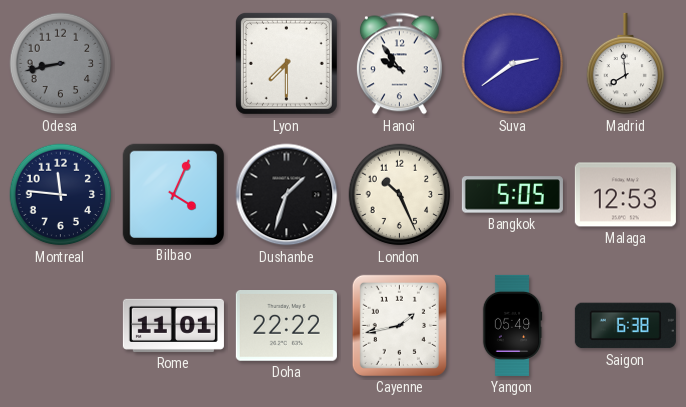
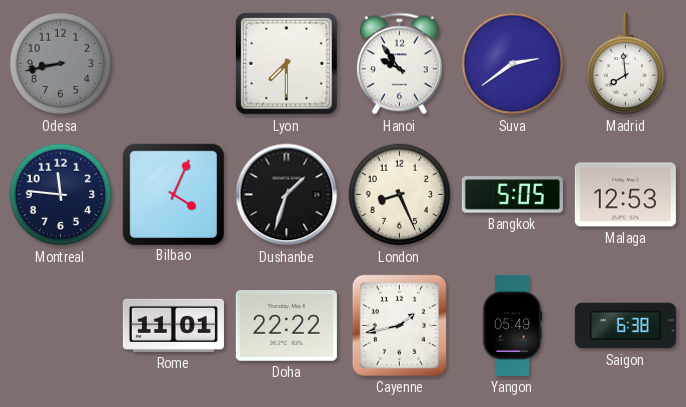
London: 10:26 -> 8:26
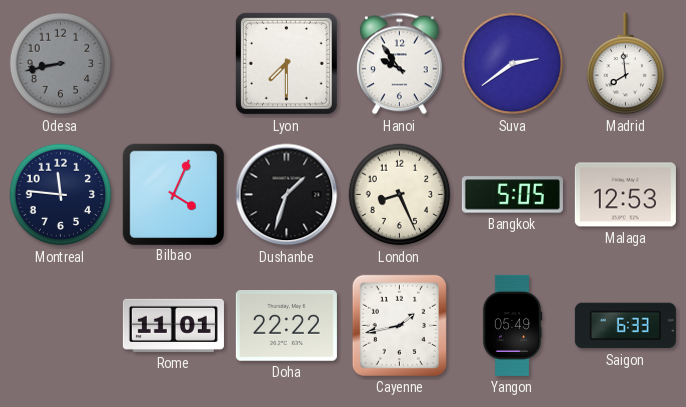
Saigon: 6:38 -> 6:33
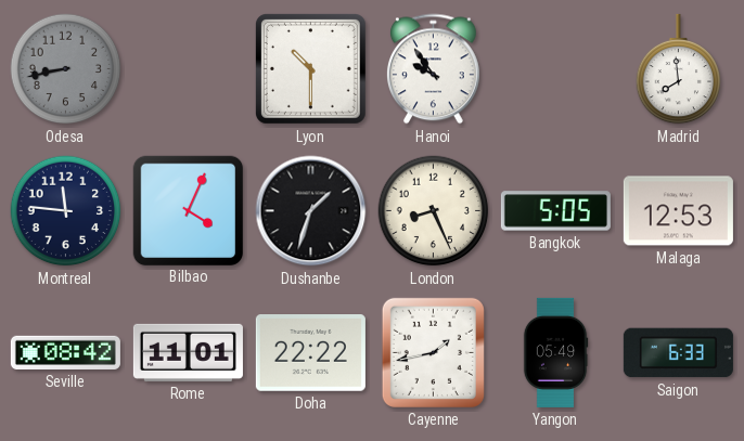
Lyon: 7:30 -> 10:30
Suva: 2:39 -> none
Seville: none -> 08:42
